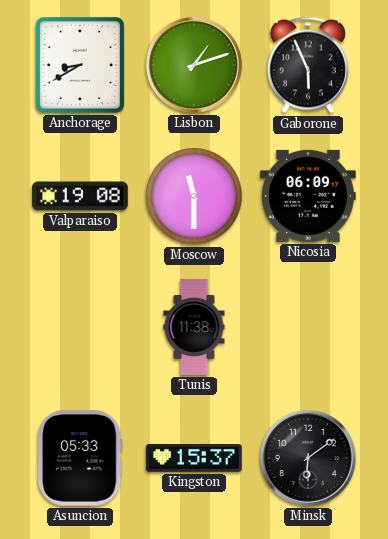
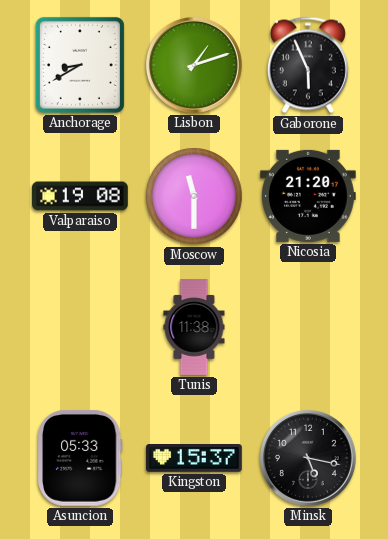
Nicosia: 06:09 -> 21:20
Minsk: 6:09 -> 5:17
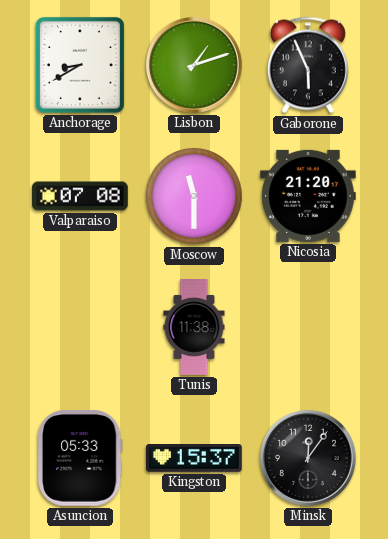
Valparaiso: 19:08 -> 07:08
Minsk: 5:17 -> 12:06
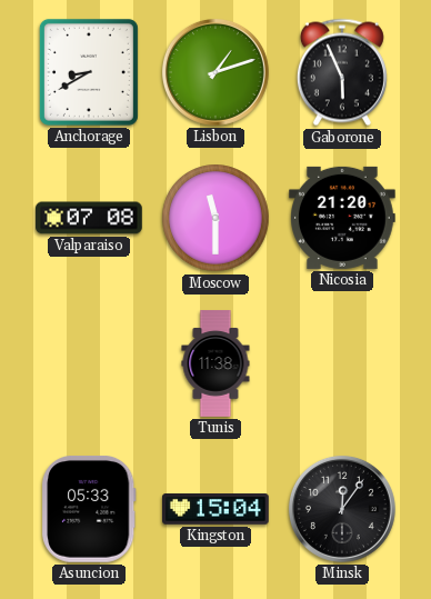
Kingston: 15:37 -> 15:04
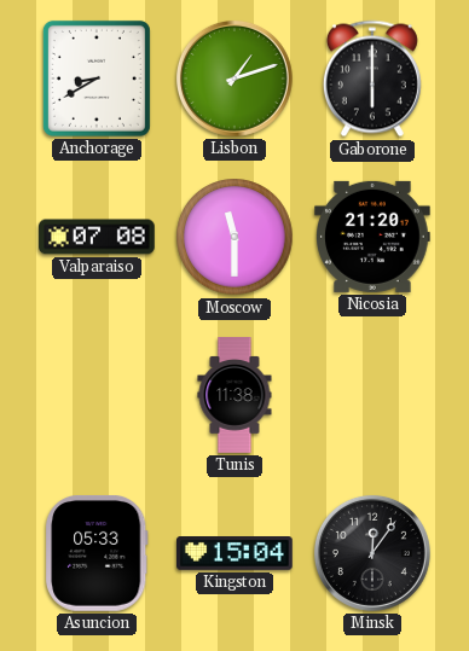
Gaborone: 5:56 -> 6:00
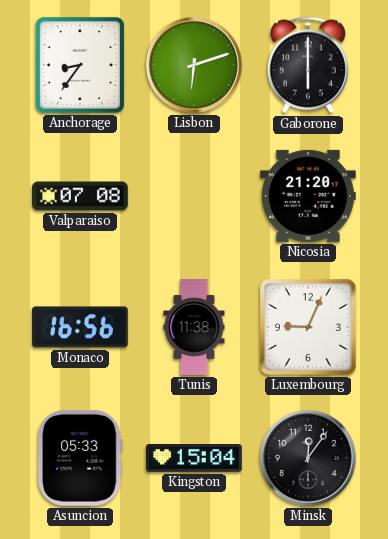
Anchorage: 8:40 -> 8:36
Lisbon: 1:12 -> 6:12
Moscow: 11:30 -> none
Monaco: none -> 16:56
Luxembourg: none -> 9:04
